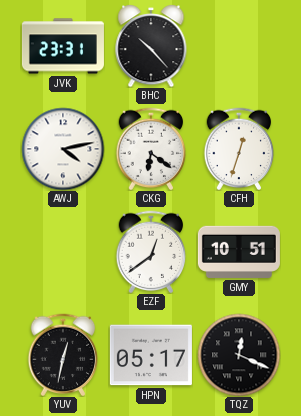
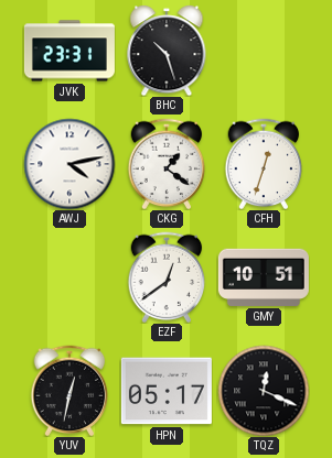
BHC: 10:23 -> 10:27
CKG: 6:21 -> 1:21
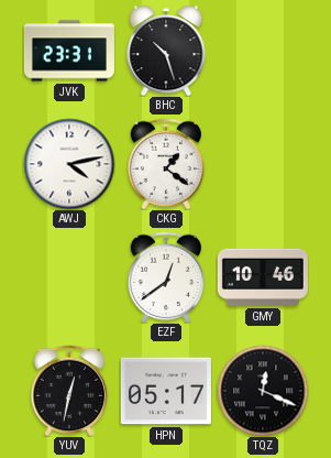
CFH: 12:33 -> none
GMY: 10:51 -> 10:46
